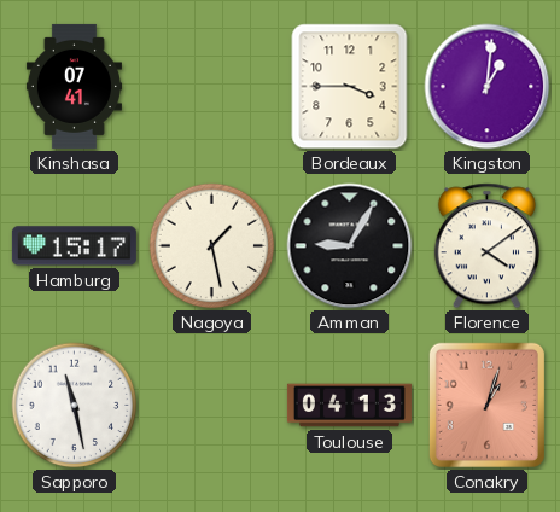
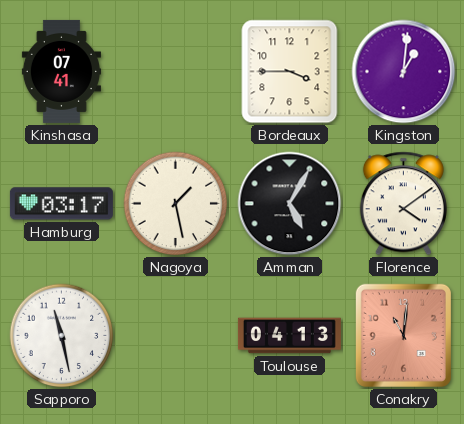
Hamburg: 15:17 -> 03:17
Amman: 9:05 -> 5:05
Conakry: 1:03 -> 11:01
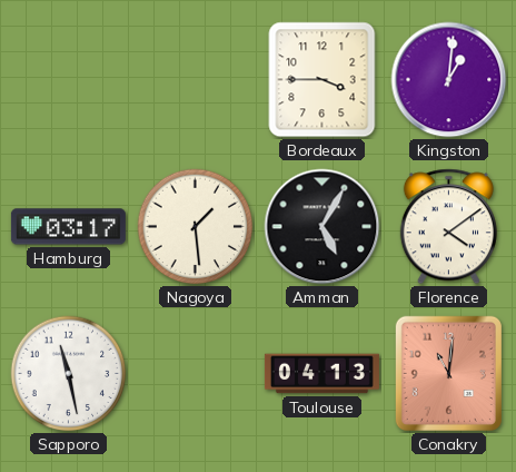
Kinshasa: 07:41 -> none
Nagoya: 1:28 -> 1:29
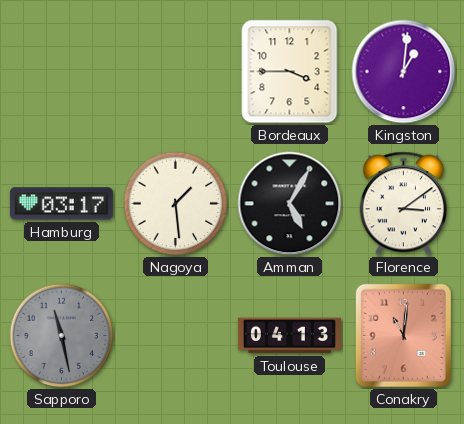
Florence: 4:09 -> 3:09
Sapporo dial: white -> grey
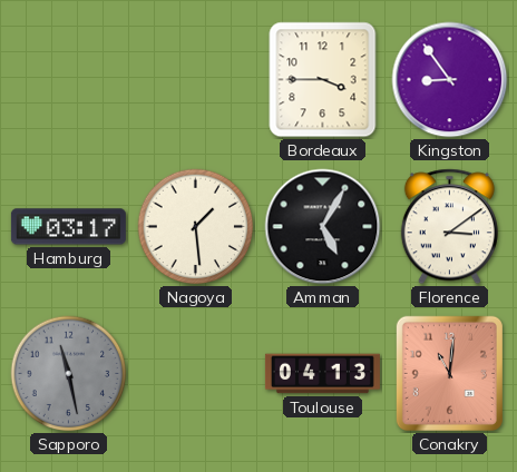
Kingston: 1:01 -> 8:54
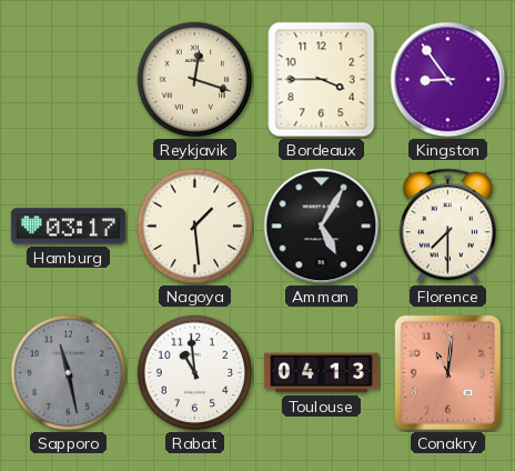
Reykjavik: none -> 12:18
Florence: 3:09 -> 7:30
Rabat: none -> 10:59
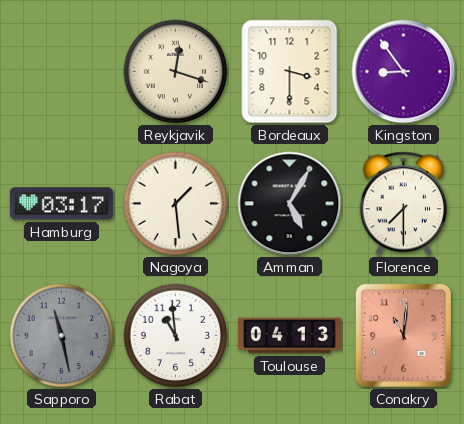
Bordeaux: 3:45 -> 3:30
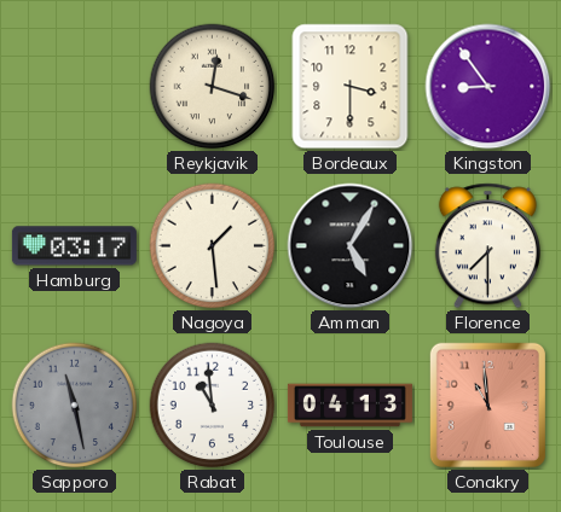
Conakry: 11:01 -> 10:59
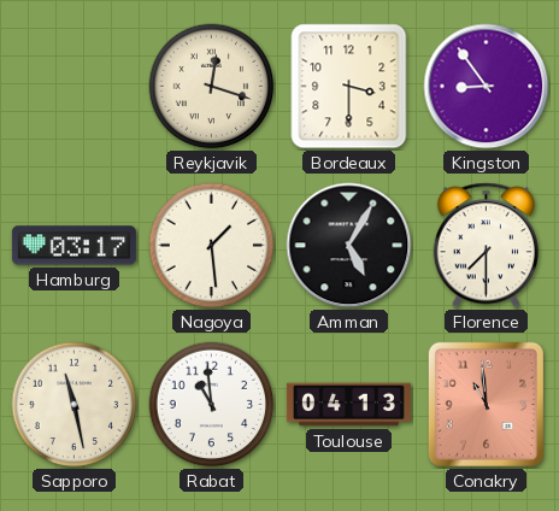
Sapporo dial: grey -> cream
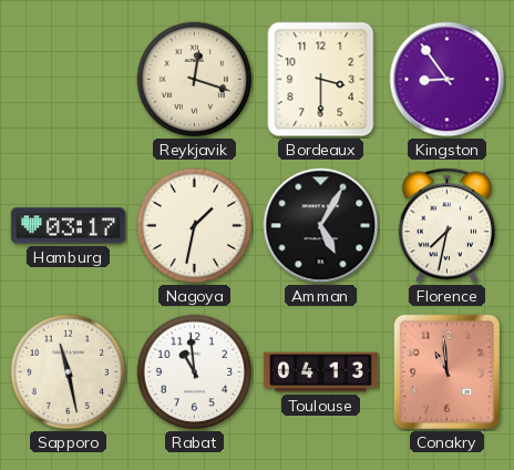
Nagoya: 1:29 -> 1:32
Florence: 7:30 -> 7:32
